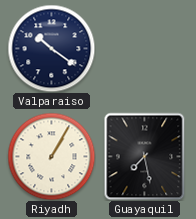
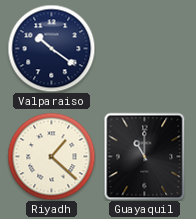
Riyadh: 1:05 -> 1:22
Guayaquil: 7:28 -> 11:00
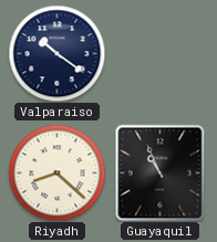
Riyadh: 1:22 -> 8:22
Guayaquil: 11:00 -> 10:56
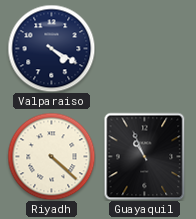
Valparaiso: 10:21 -> 4:20
Riyadh: 8:22 -> 4:22
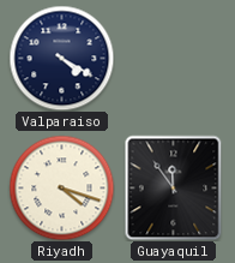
Riyadh: 4:22 -> 4:18
Guayaquil: 10:56 -> 11:54
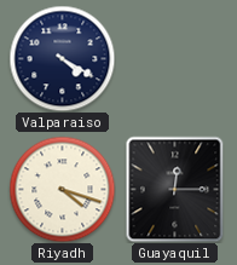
Guayaquil: 11:54 -> 12:15
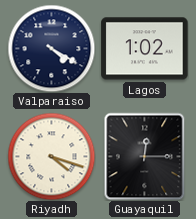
Lagos: none -> 1:02
